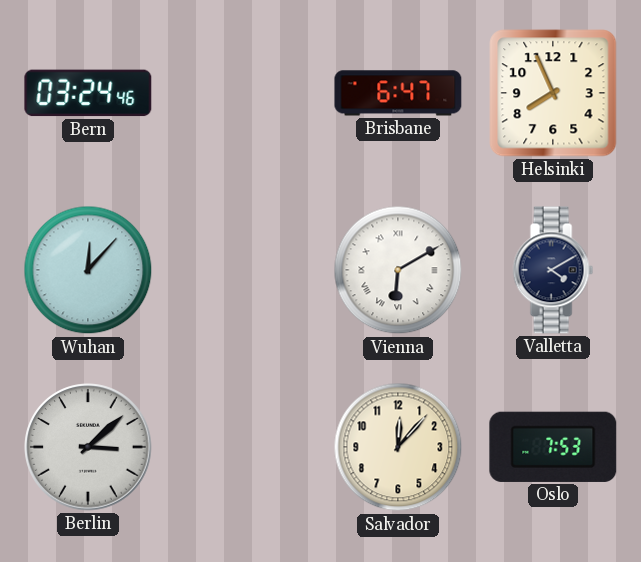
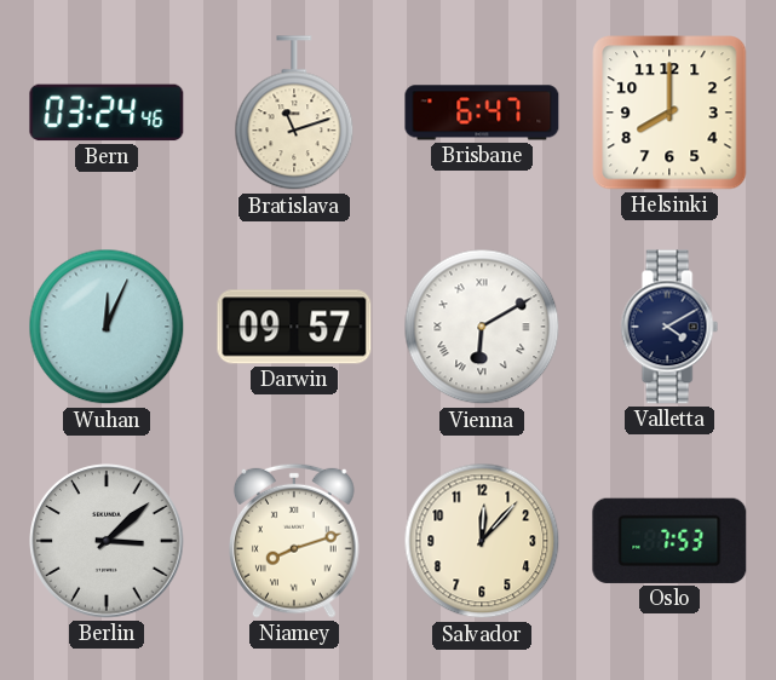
Bratislava: none -> 11:12
Helsinki: 7:56 -> 8:00
Wuhan: 12:07 -> 12:04
Darwin: none -> 09:57
Niamey: none -> 8:12
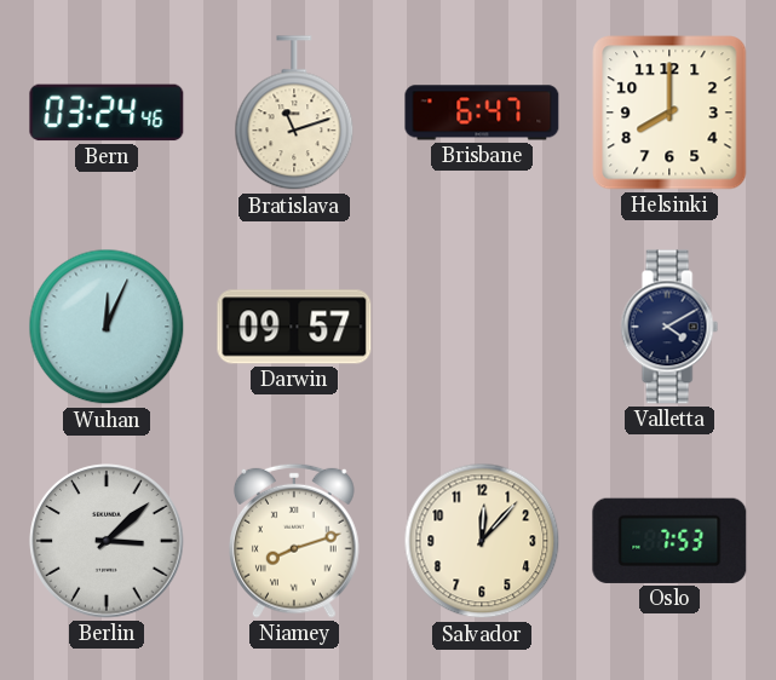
Vienna: 6:10 -> none
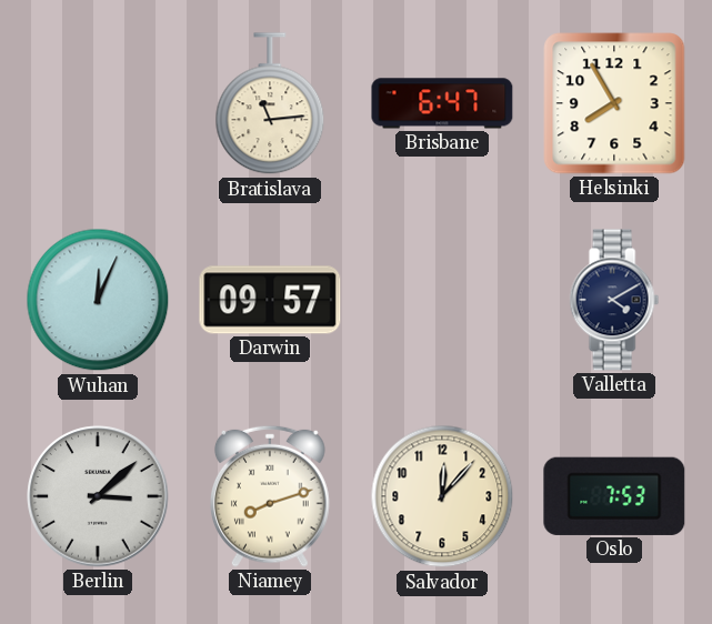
Bern: 03:24 -> none
Bratislava: 11:12 -> 11:14
Helsinki: 8:00 -> 7:55
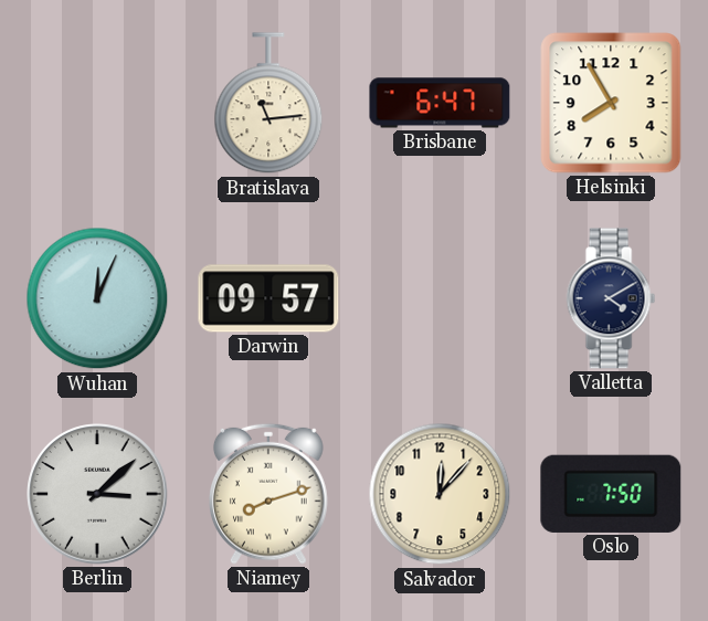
Oslo: 7:53 -> 7:50
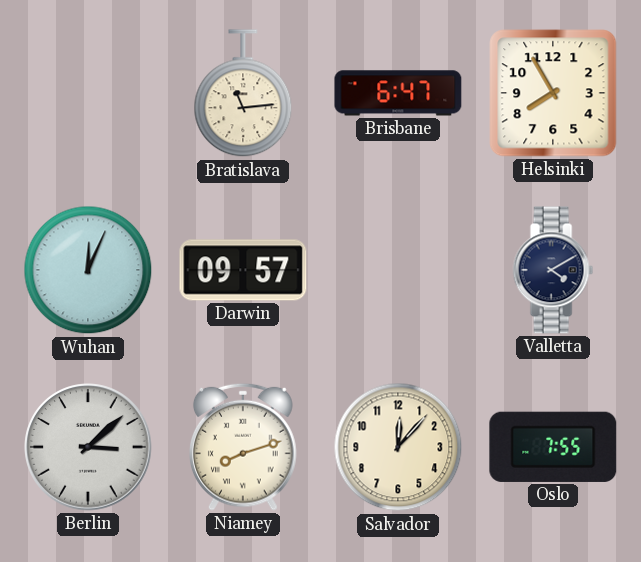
Oslo: 7:50 -> 7:55
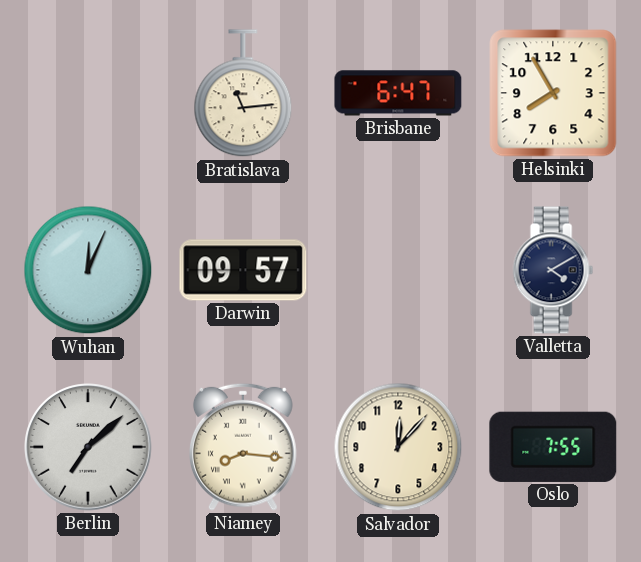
Berlin: 3:08 -> 7:08
Niamey: 8:12 -> 8:16
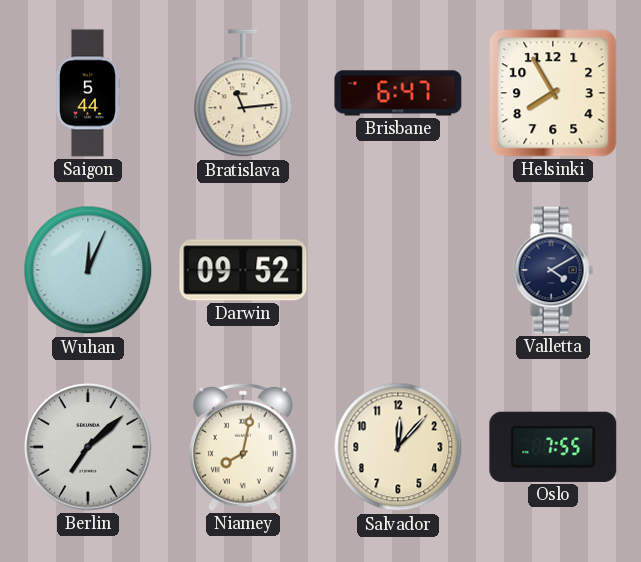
Saigon: none -> 5:44
Darwin: 09:57 -> 09:52
Niamey: 8:16 -> 8:02
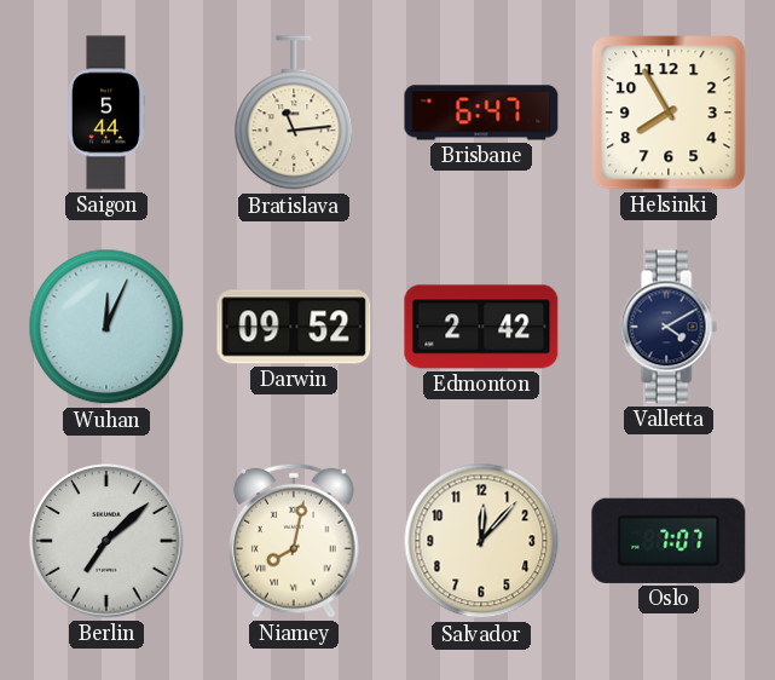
Edmonton: none -> 2:42
Oslo: 7:55 -> 7:07
